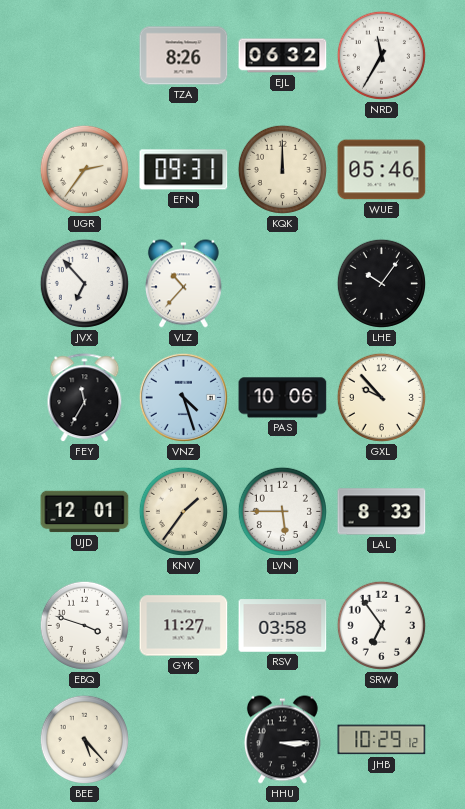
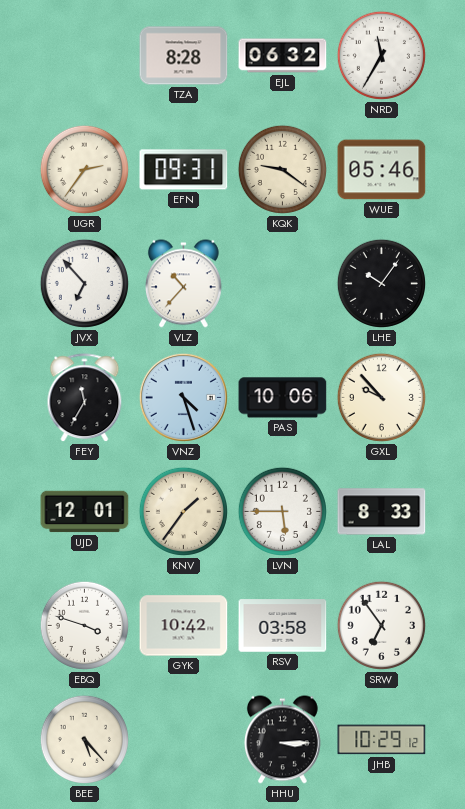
TZA: 8:26 -> 8:28
KQK: 12:00 -> 9:21
GYK: 11:27 -> 10:42
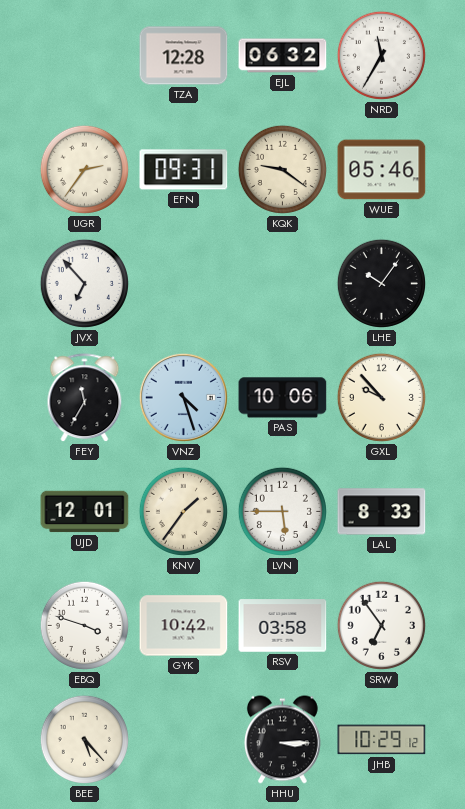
TZA: 8:28 -> 12:28
VLZ: 10:37 -> none
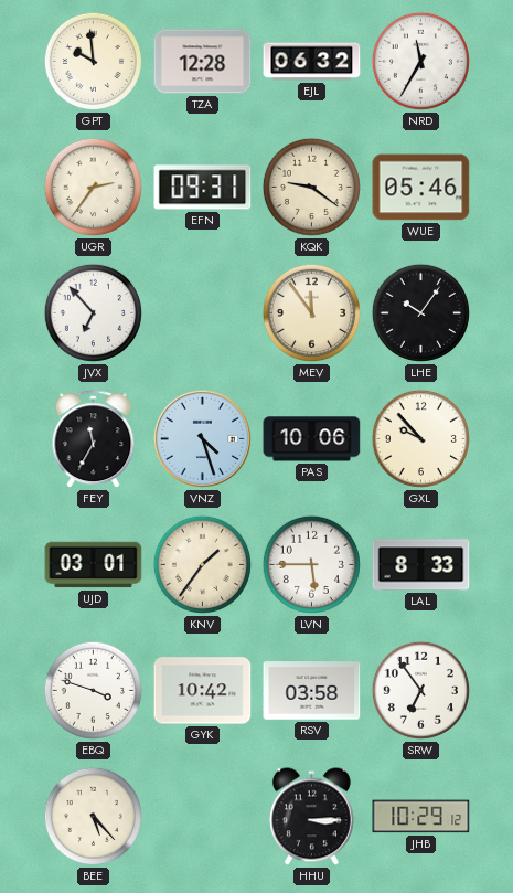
GPT: none -> 9:59
MEV: none -> 11:54
UJD: 12:01 -> 03:01
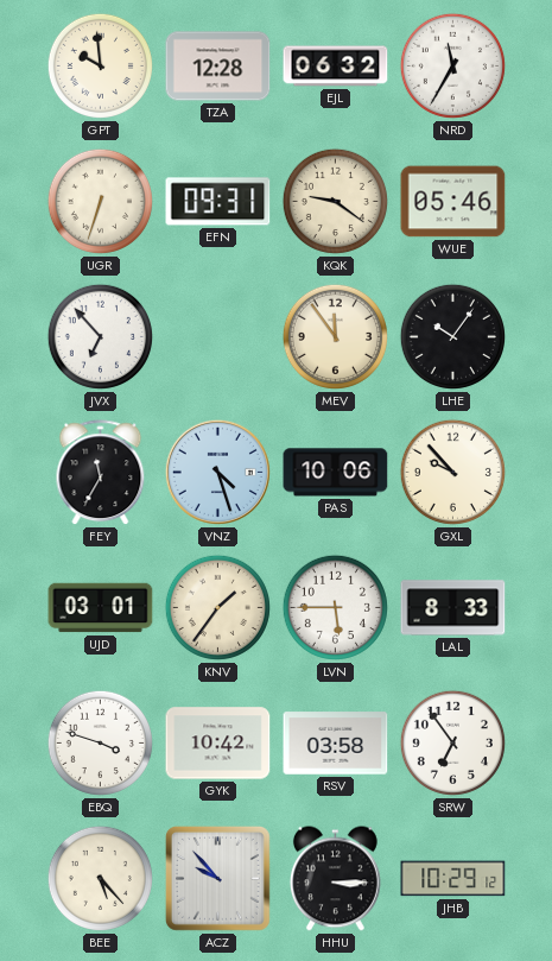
UGR: 2:36 -> 6:33
ACZ: none -> 9:53
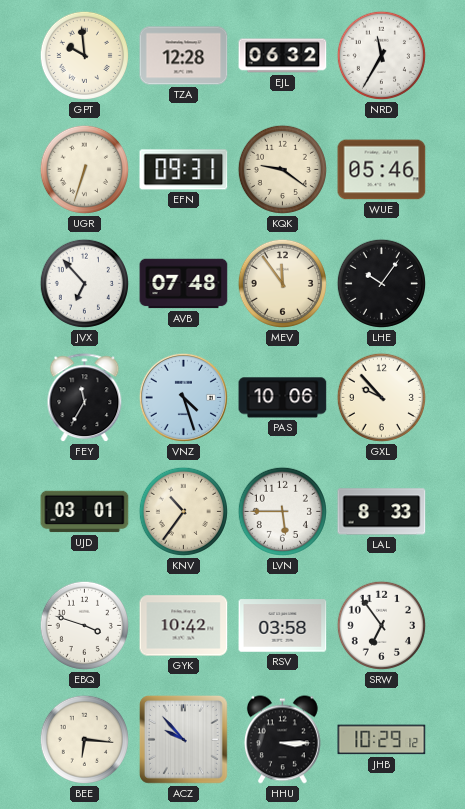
AVB: none -> 07:48
KNV: 1:36 -> 10:36
BEE: 5:23 -> 6:16
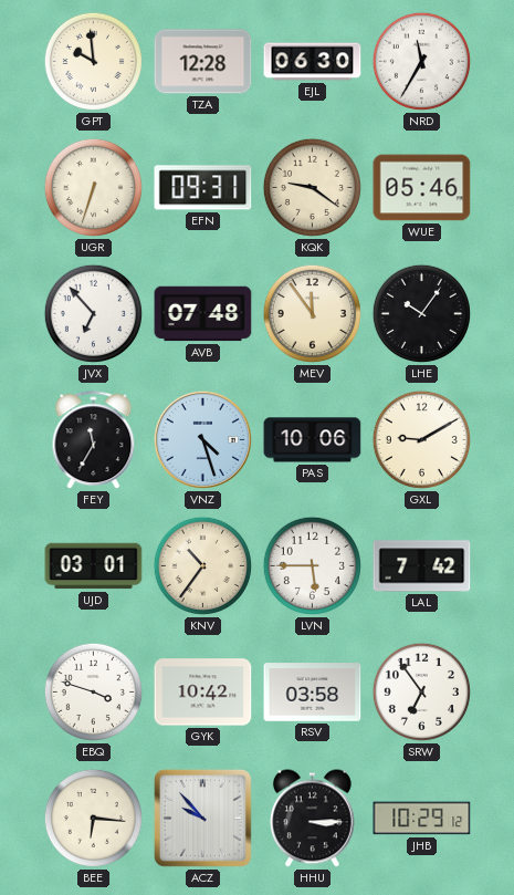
EJL: 06:32 -> 06:30
GXL: 9:53 -> 9:10
LAL: 8:33 -> 7:42
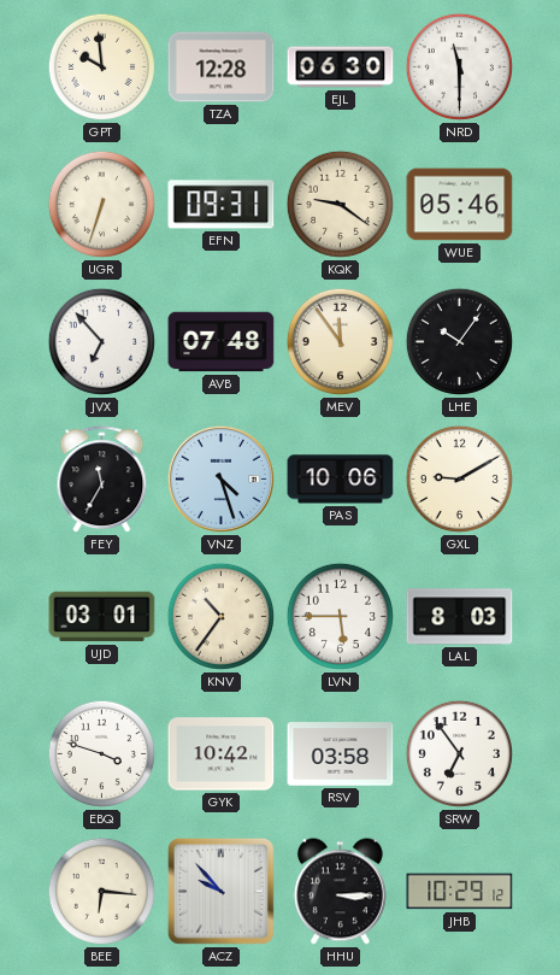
NRD: 11:35 -> 11:30
LAL: 7:42 -> 8:03
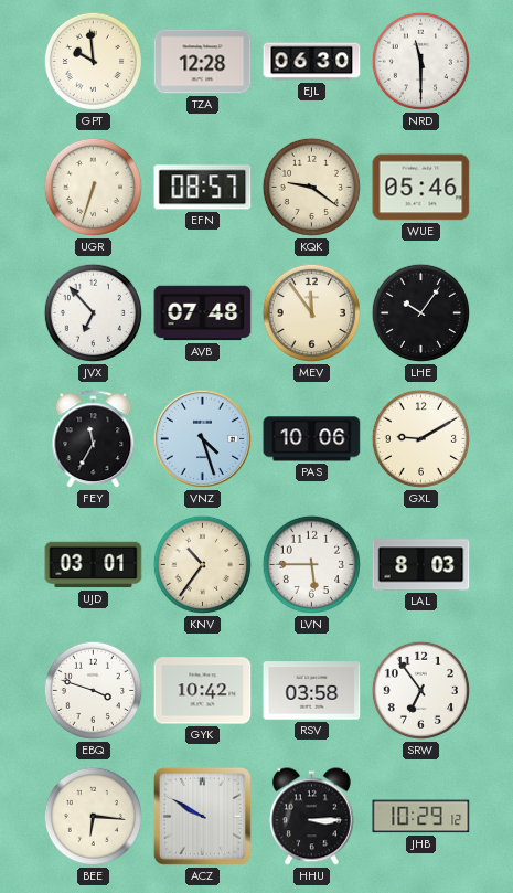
EFN: 09:31 -> 08:57
ACZ: 9:53 -> 9:50
